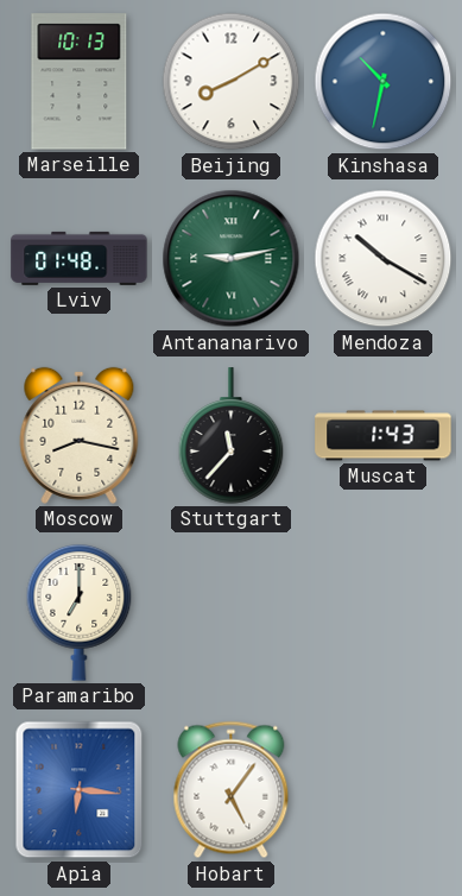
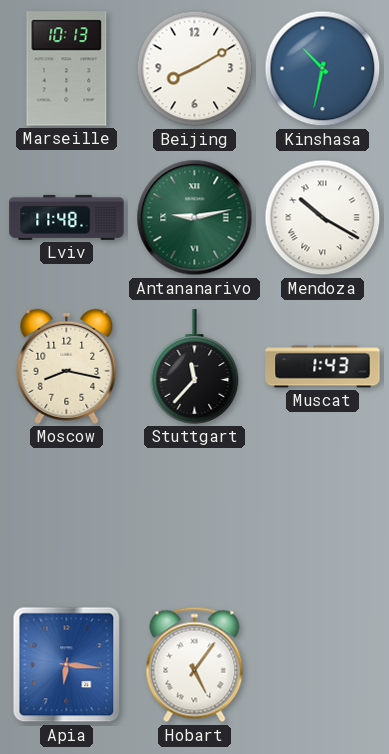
Lviv: 01:48 -> 11:48
Paramaribo: 7:00 -> none
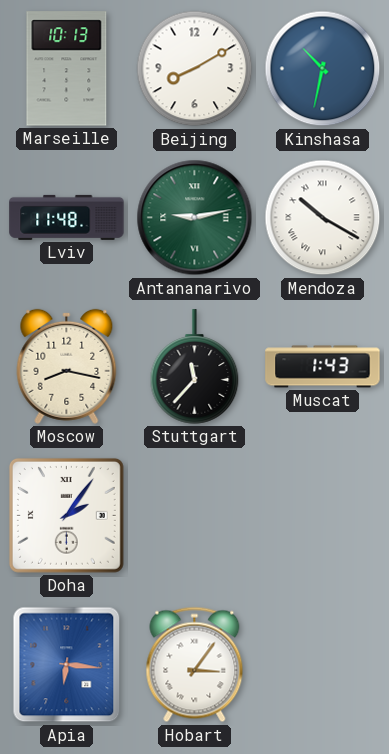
Doha: none -> 2:06
Hobart: 5:06 -> 3:06
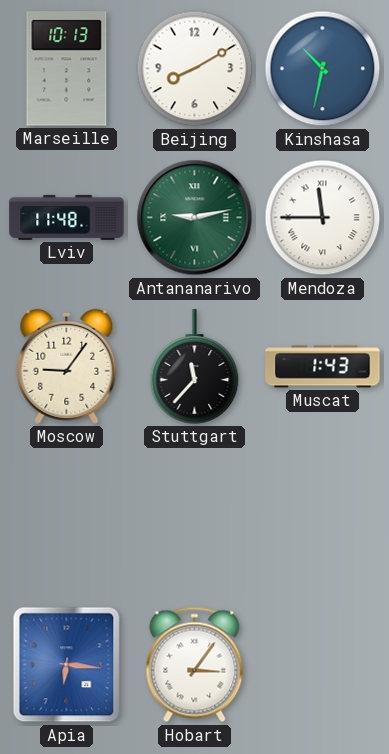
Mendoza: 10:20 -> 11:45
Moscow: 8:17 -> 9:06
Doha: 2:06 -> none
